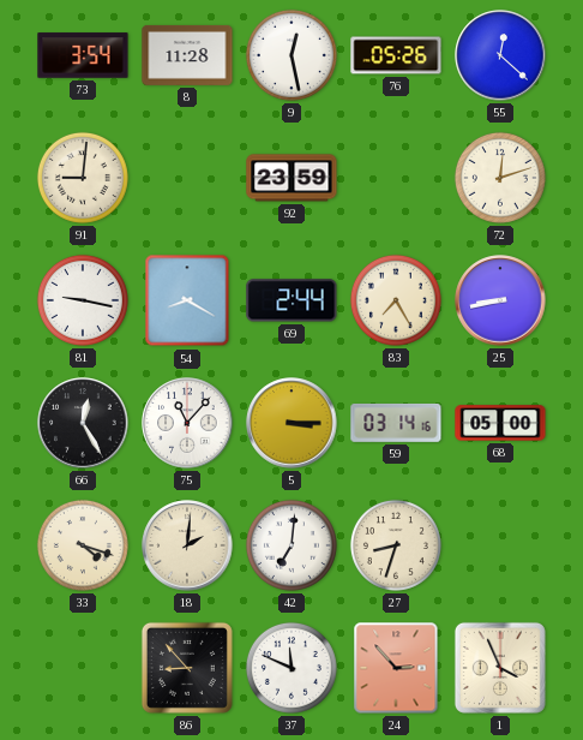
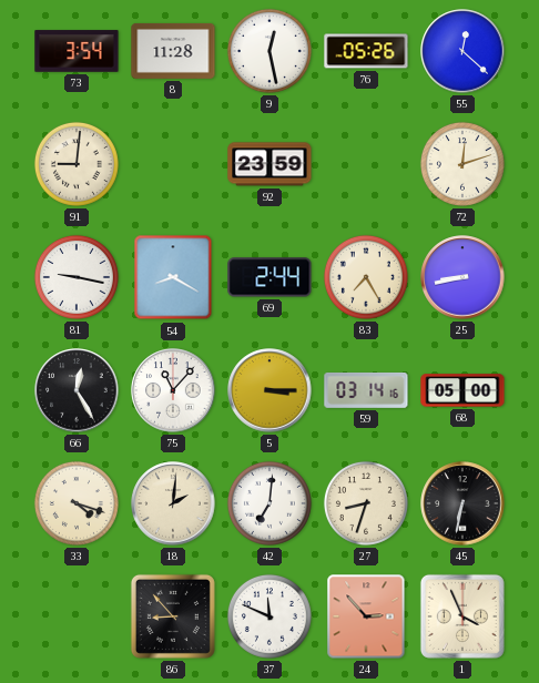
45: none -> 6:32
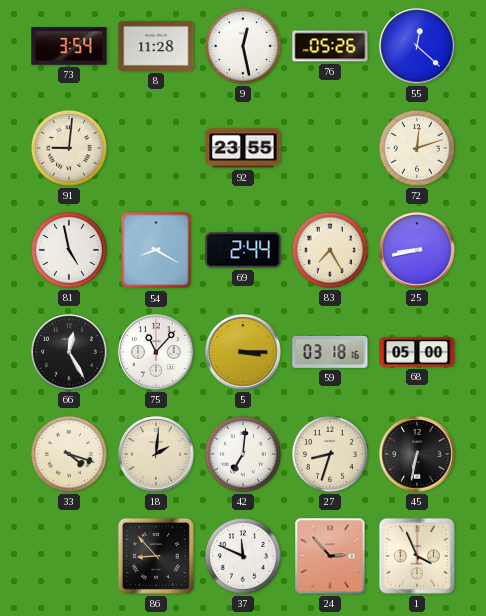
92: 23:59 -> 23:55
81: 9:17 -> 4:58
59: 03:14 -> 03:18
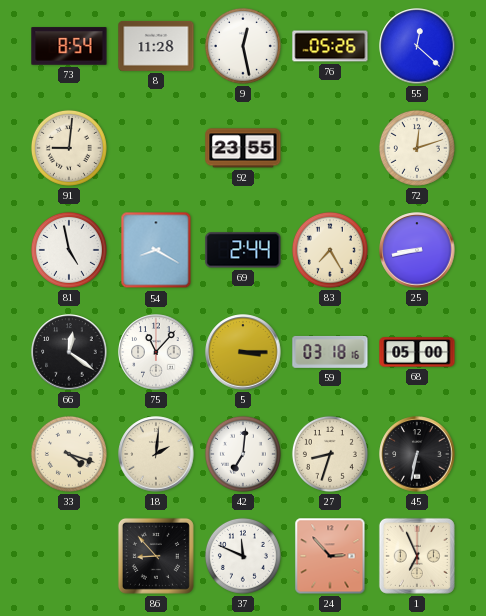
73: 3:54 -> 8:54
66: 12:25 -> 12:21
1: 3:56 -> 6:56
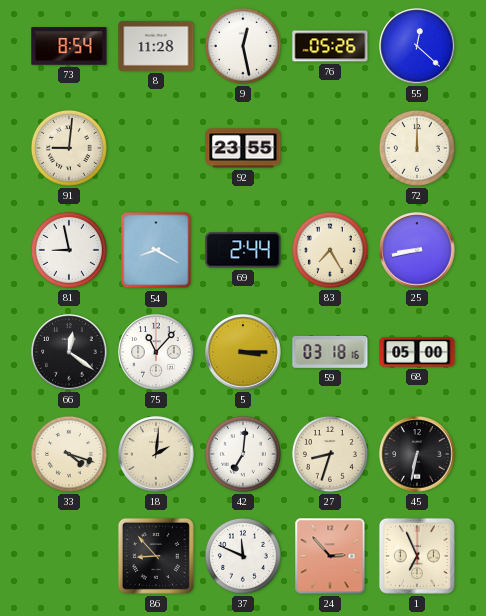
72: 12:12 -> 12:00
81: 4:58 -> 8:58
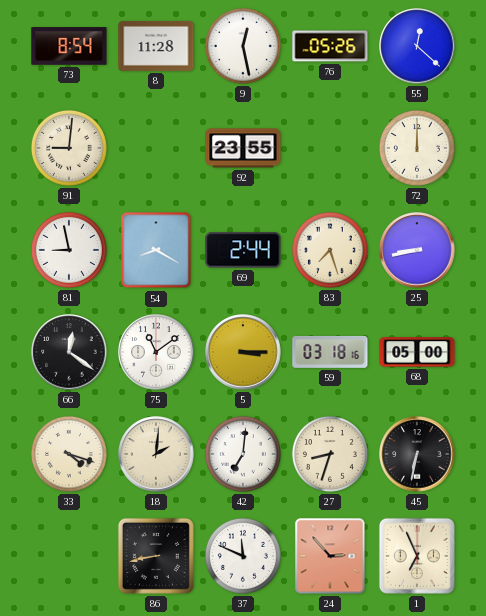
83: 7:25 -> 7:27
75: 11:07 -> 11:09
86: 8:53 -> 8:43
